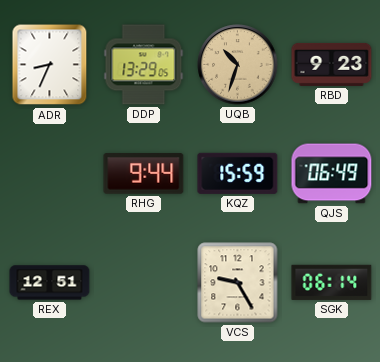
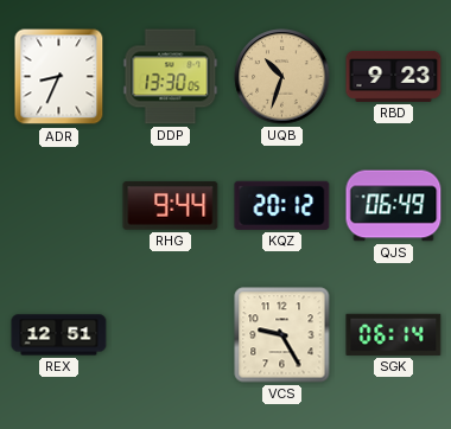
DDP: 13:29 -> 13:30
KQZ: 15:59 -> 20:12
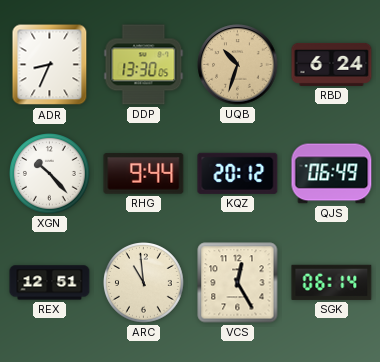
RBD: 9:23 -> 6:24
XGN: none -> 10:23
ARC: none -> 10:59
VCS: 9:25 -> 12:25
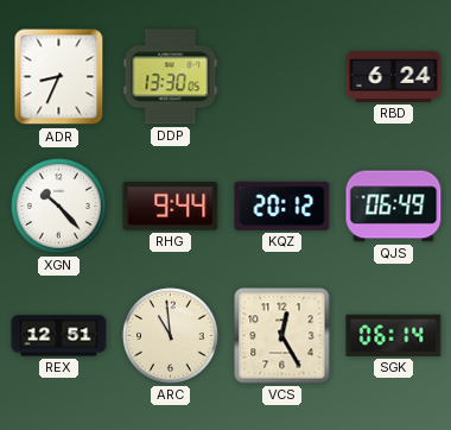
UQB: 10:33 -> none
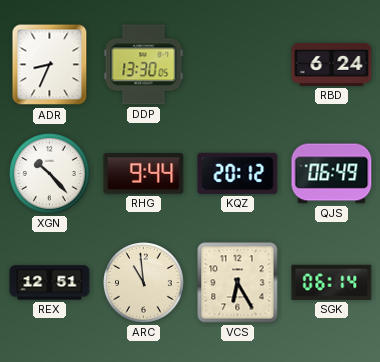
VCS: 12:25 -> 6:25
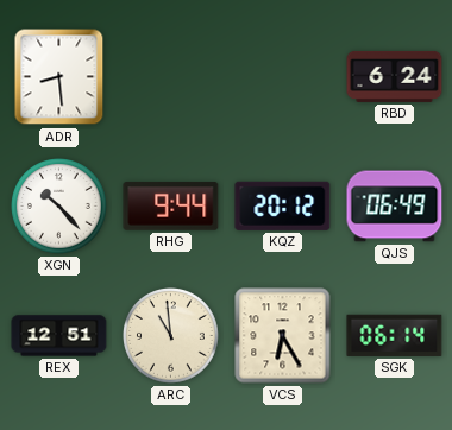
ADR: 8:34 -> 8:29
DDP: 13:30 -> none
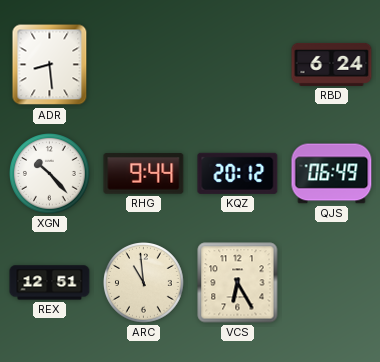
SGK: 06:14 -> none
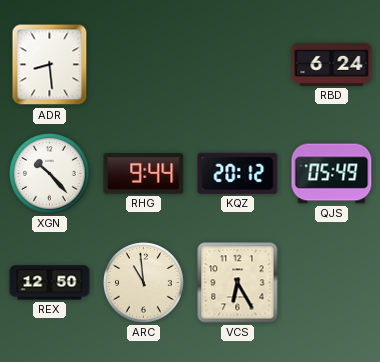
QJS: 06:49 -> 05:49
REX: 12:51 -> 12:50
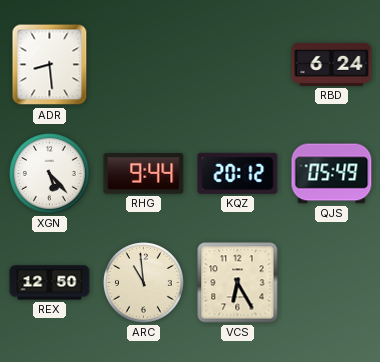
XGN: 10:23 -> 5:23
